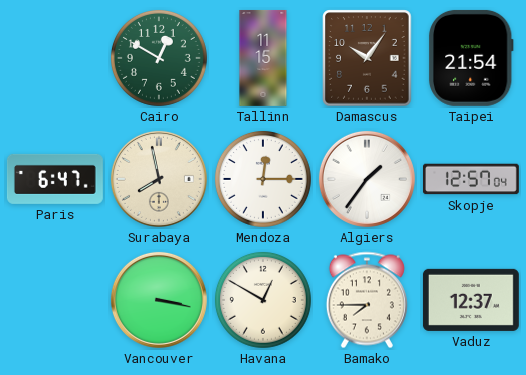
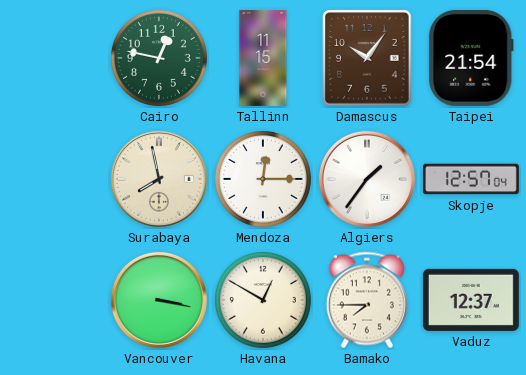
Cairo: 12:50 -> 12:47
Paris: 6:47 -> none
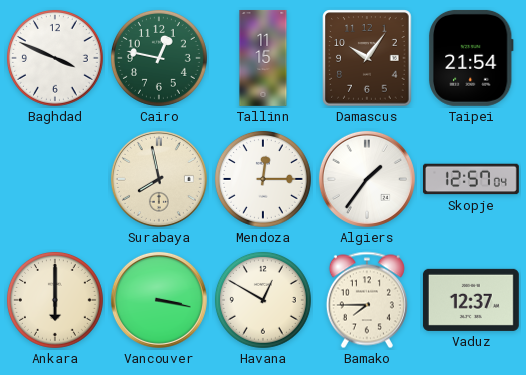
Baghdad: none -> 3:49
Ankara: none -> 6:00
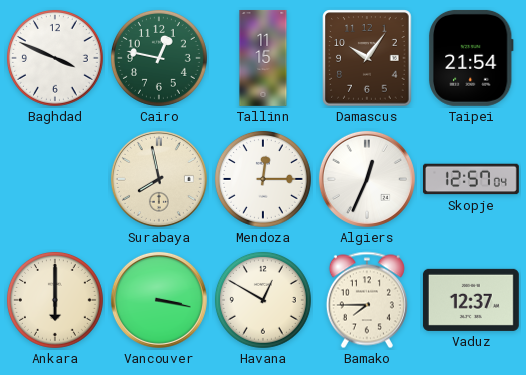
Algiers: 1:36 -> 12:34
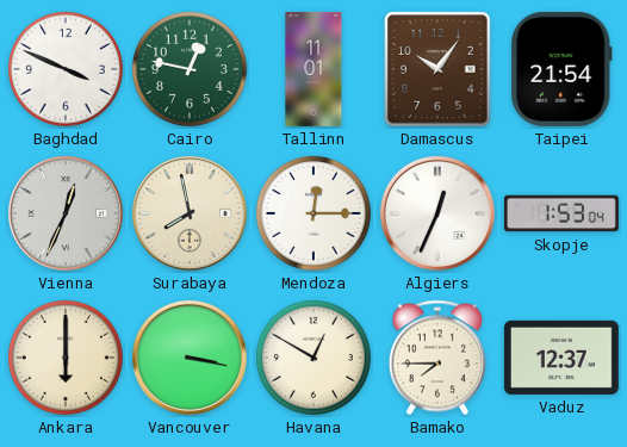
Tallinn: 11:15 -> 11:01
Vienna: none -> 12:34
Skopje: 12:57 -> 1:53
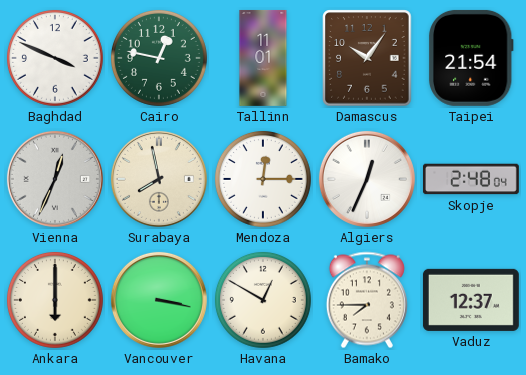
Skopje: 1:53 -> 2:48
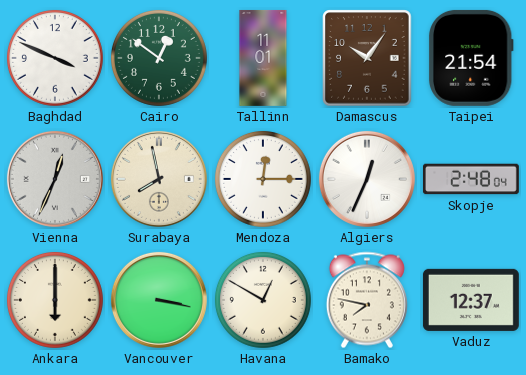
Cairo: 12:47 -> 12:51
Bamako: 7:45 -> 7:47
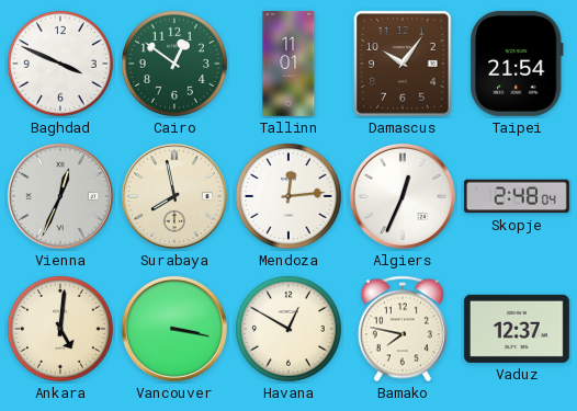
Mendoza: 12:15 -> 12:14
Ankara: 6:00 -> 5:01
